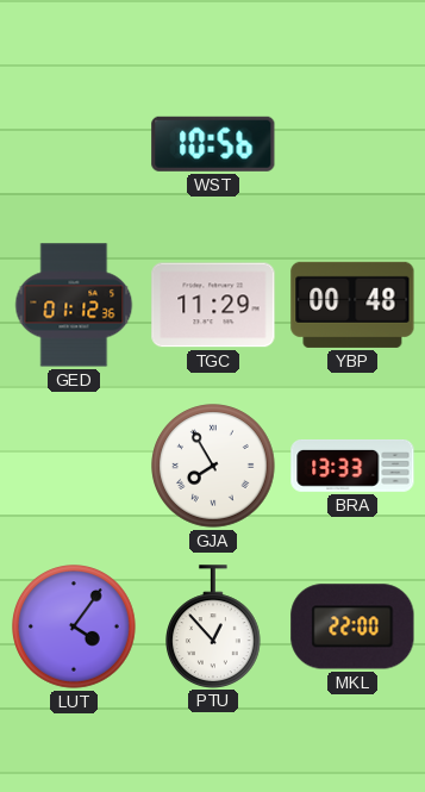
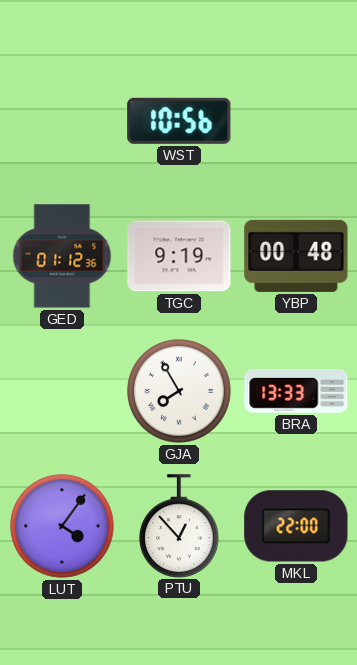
TGC: 11:29 -> 9:19
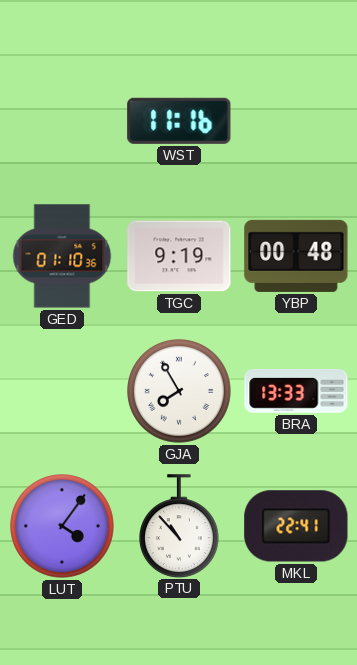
WST: 10:56 -> 11:16
GED: 01:12 -> 01:10
PTU: 12:53 -> 10:53
MKL: 22:00 -> 22:41
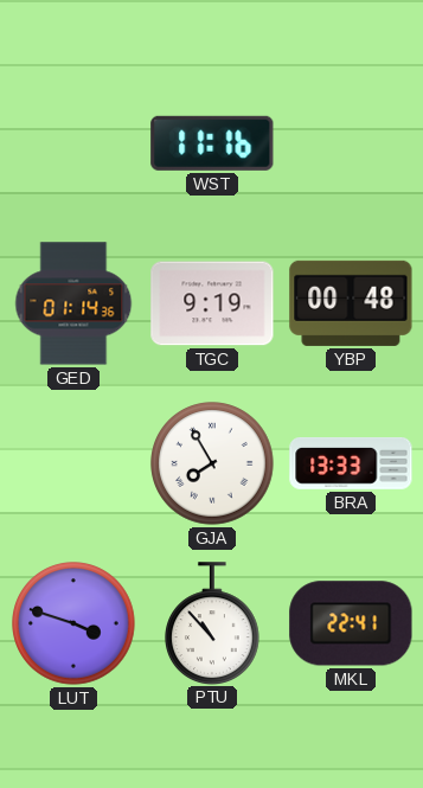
GED: 01:10 -> 01:14
LUT: 4:06 -> 3:48
